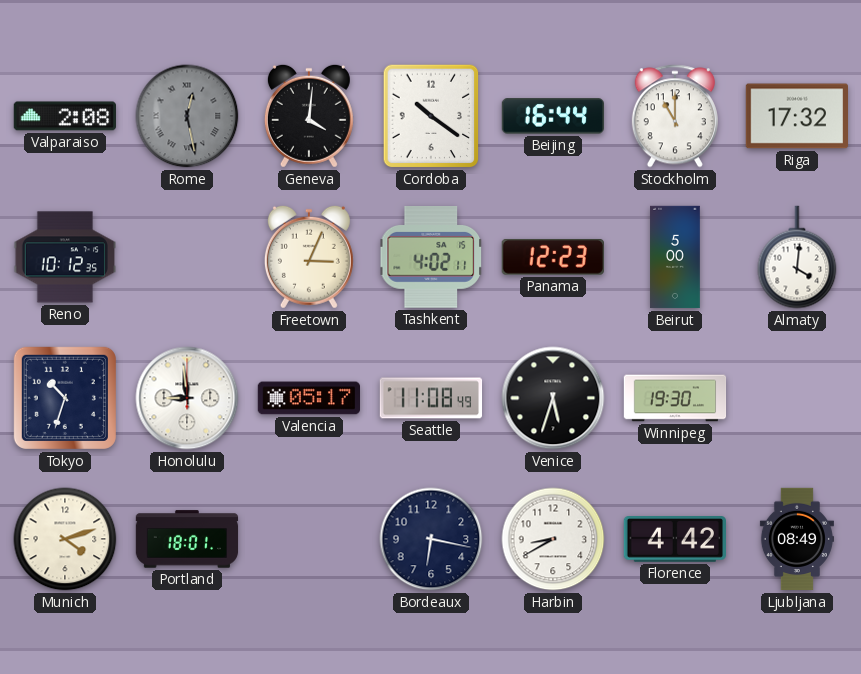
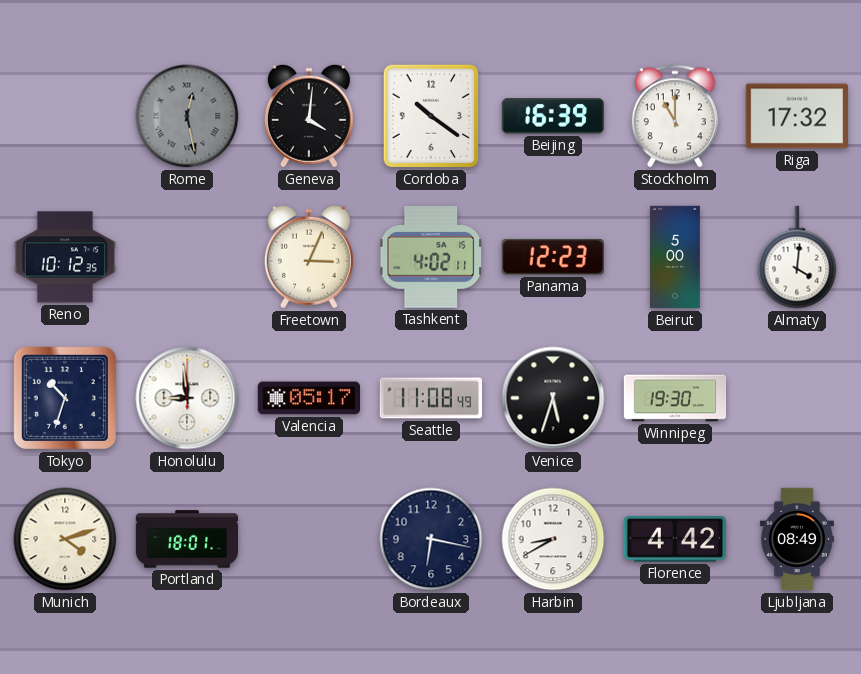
Valparaiso: 2:08 -> none
Beijing: 16:44 -> 16:39
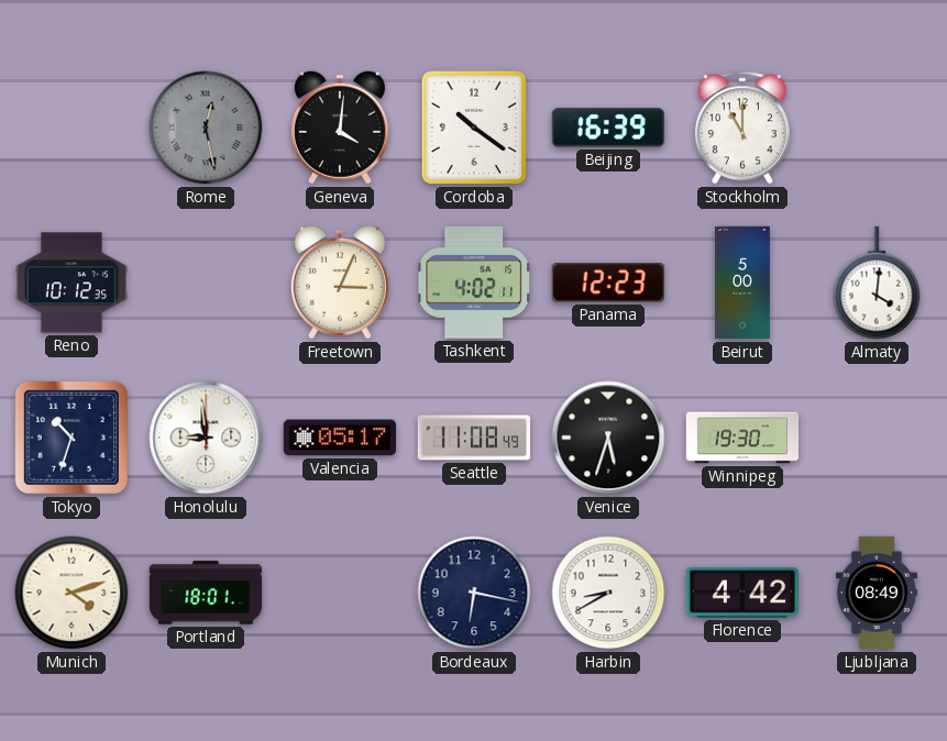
Riga: 17:32 -> none
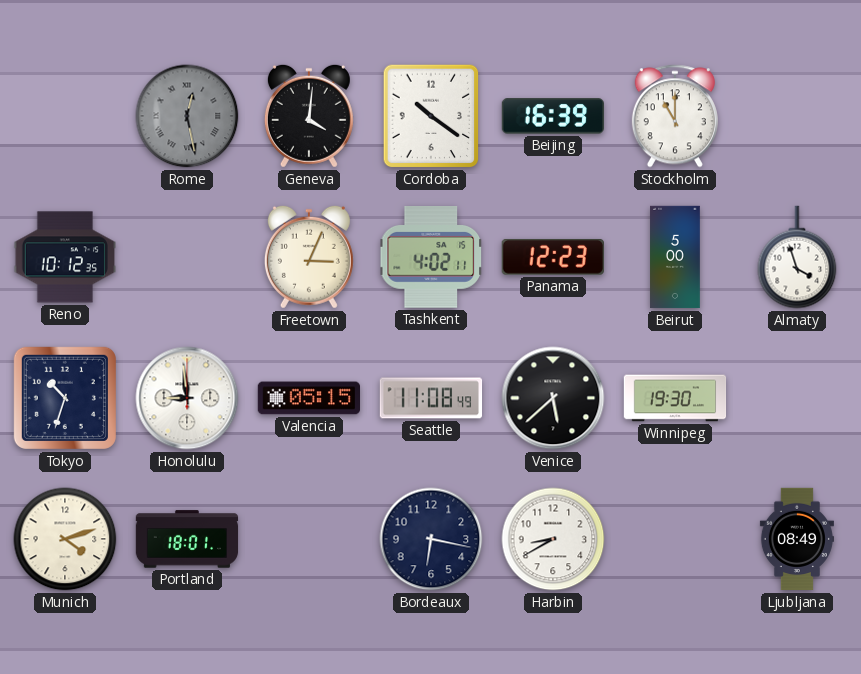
Almaty: 4:01 -> 3:57
Valencia: 05:17 -> 05:15
Venice: 5:33 -> 5:38
Florence: 4:42 -> none
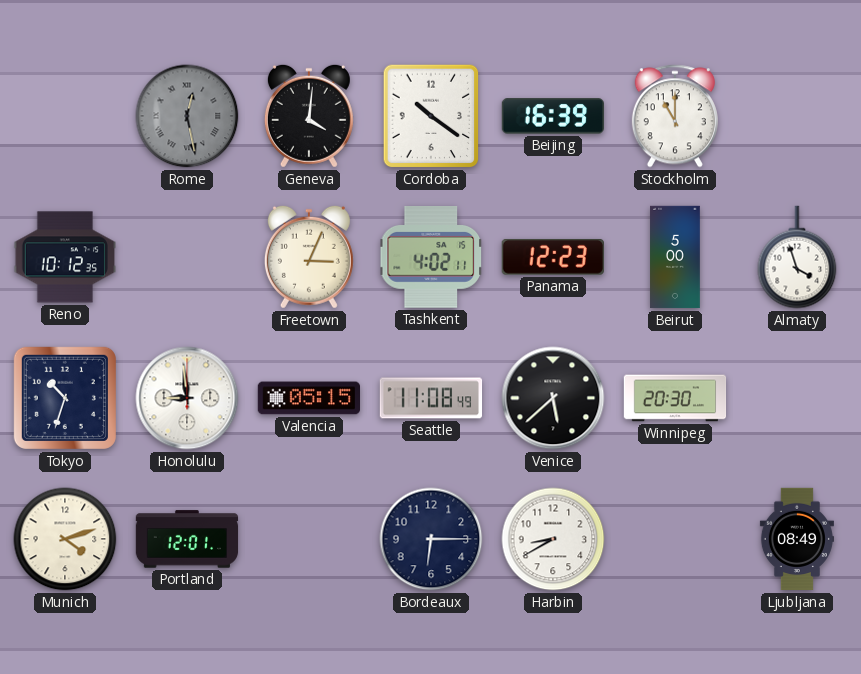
Winnipeg: 19:30 -> 20:30
Portland: 18:01 -> 12:01
Bordeaux: 6:17 -> 6:15
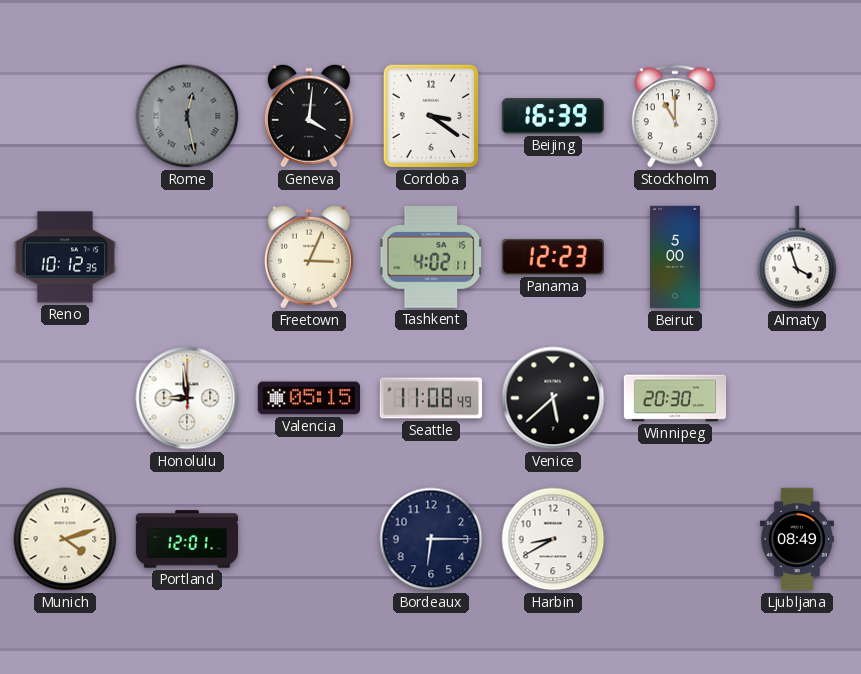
Cordoba: 10:21 -> 3:21
Tokyo: 10:33 -> none
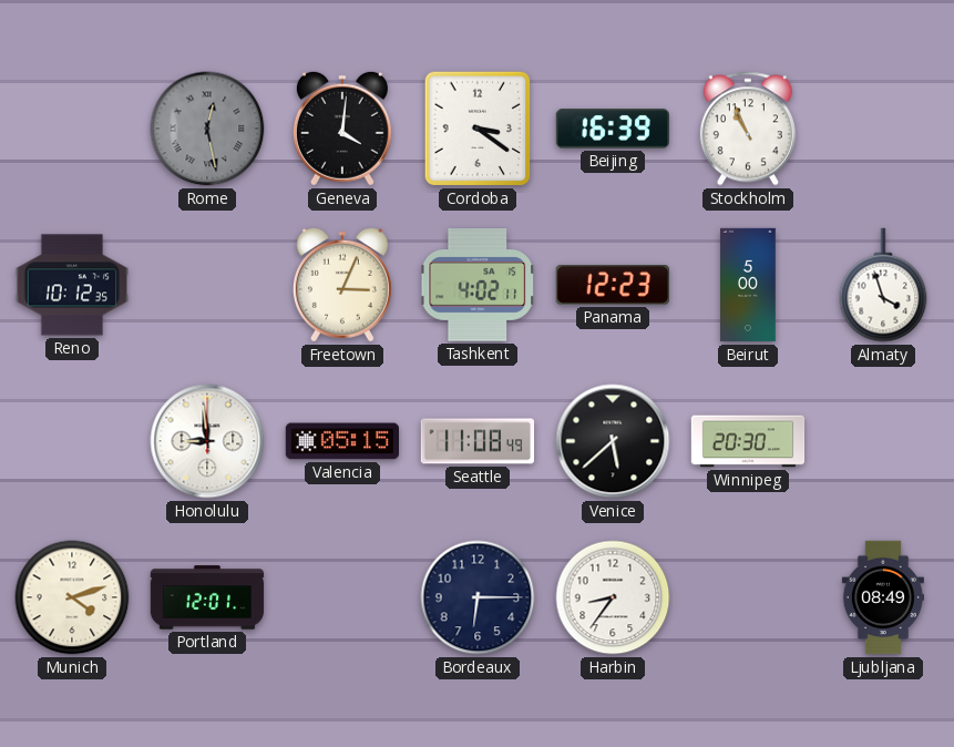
Stockholm: 11:00 -> 10:56
Harbin: 8:40 -> 8:36
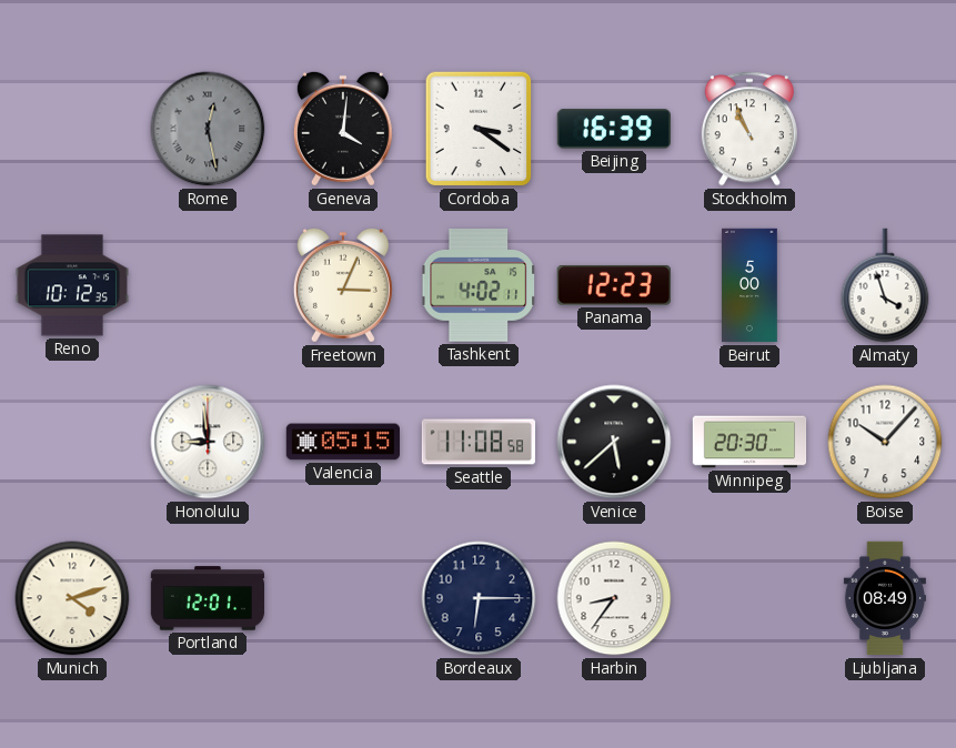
Seattle: 11:08:49 -> 11:08:58
Boise: none -> 10:07
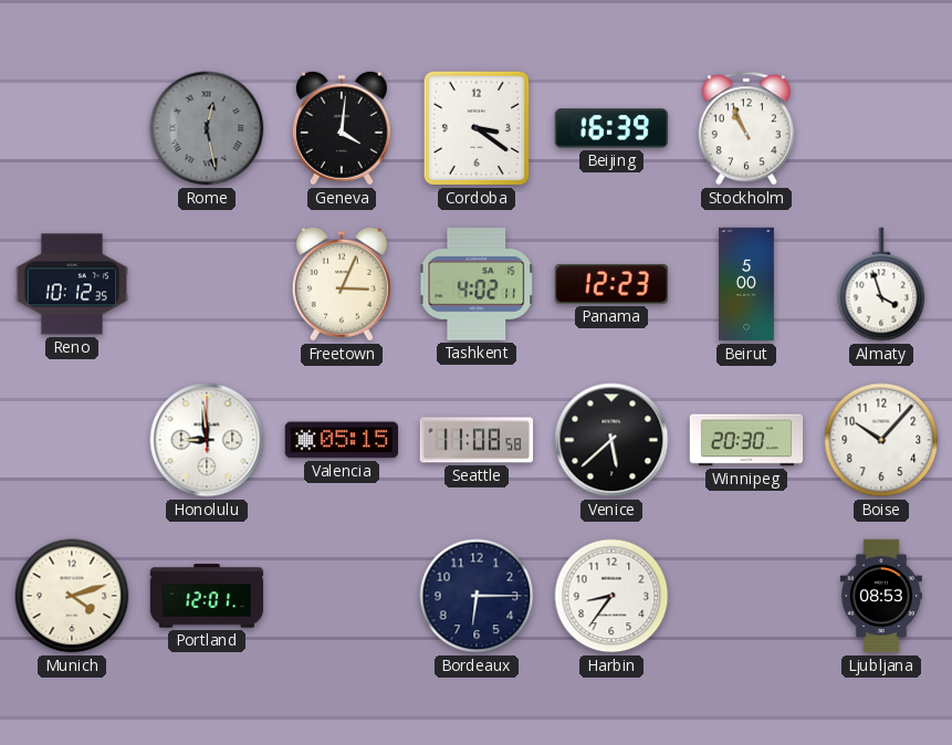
Ljubljana: 08:49 -> 08:53
